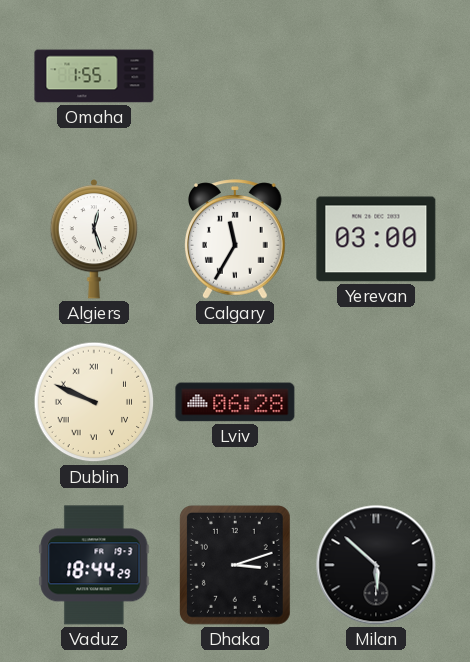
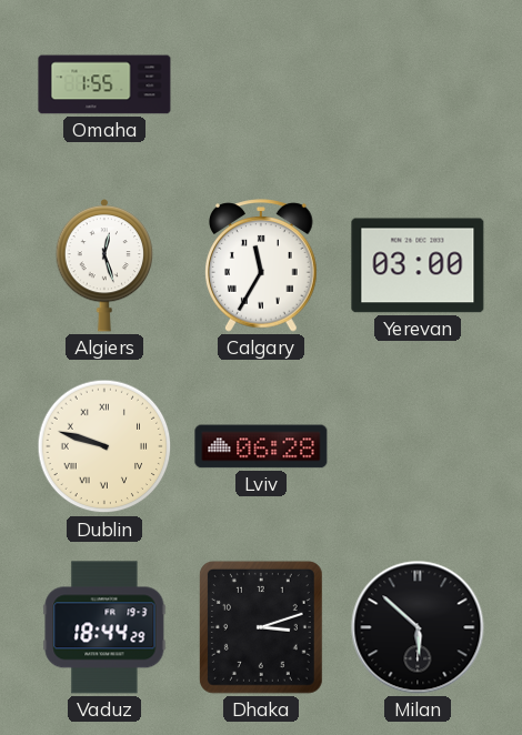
Dublin: 9:49 -> 9:48
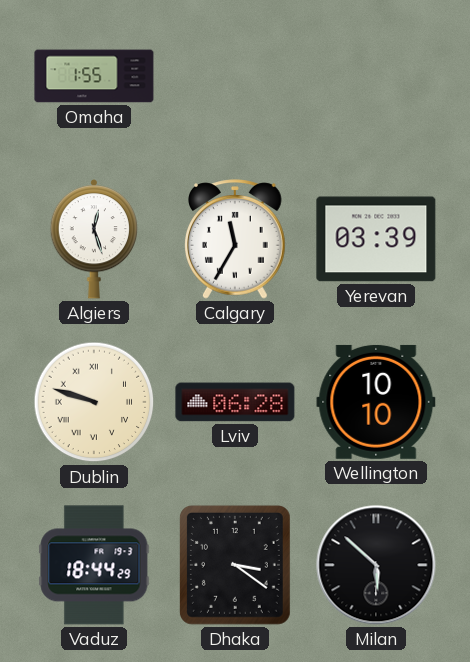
Yerevan: 03:00 -> 03:39
Wellington: none -> 10:10
Dhaka: 3:12 -> 3:21
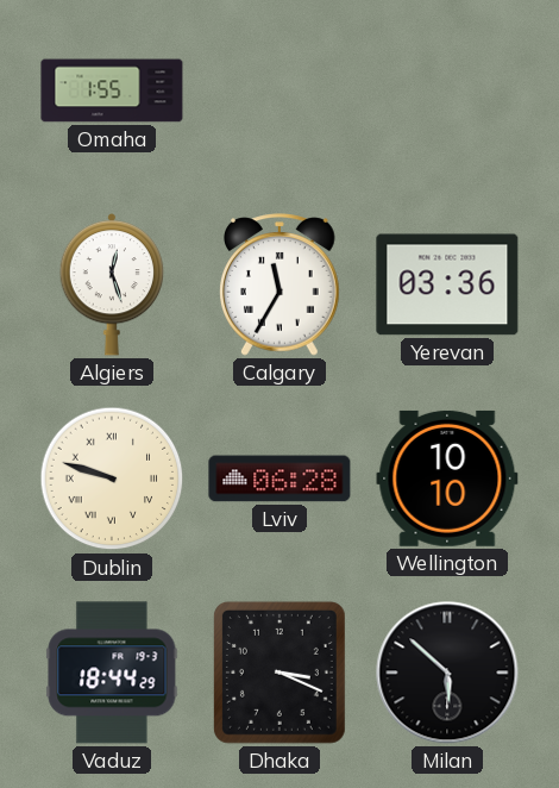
Yerevan: 03:39 -> 03:36
Dhaka: 3:21 -> 3:19
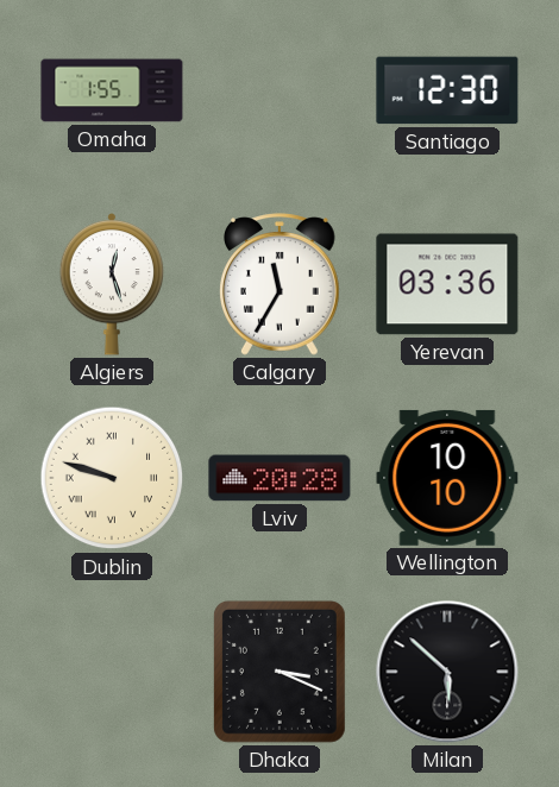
Santiago: none -> 12:30
Lviv: 06:28 -> 20:28
Vaduz: 18:44 -> none
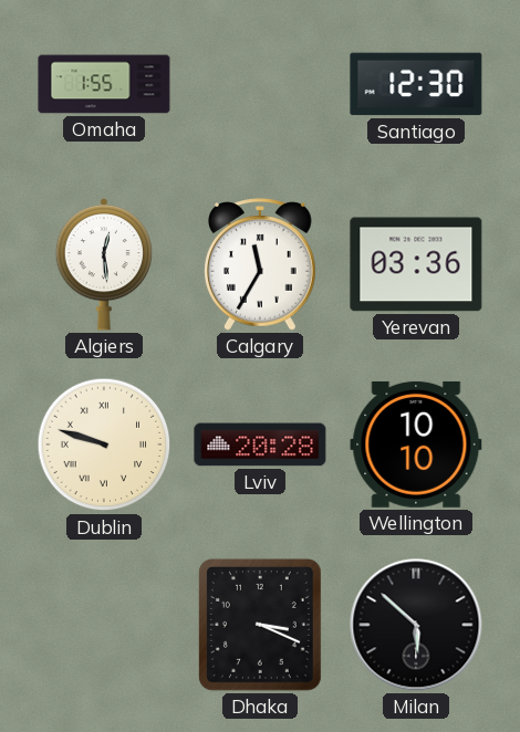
Algiers: 12:27 -> 12:29
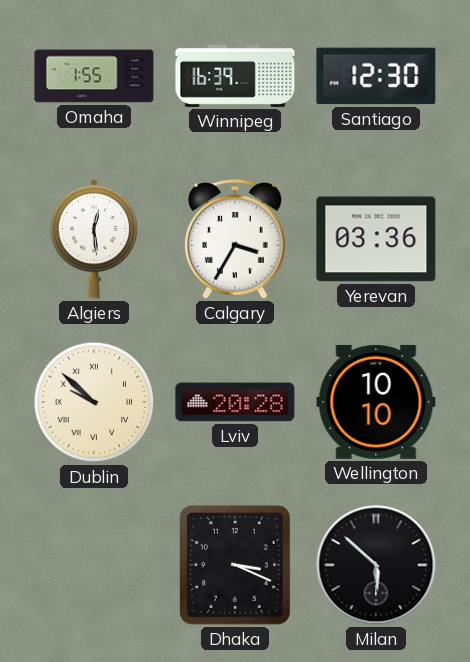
Winnipeg: none -> 16:39
Calgary: 11:35 -> 3:35
Dublin: 9:48 -> 9:52
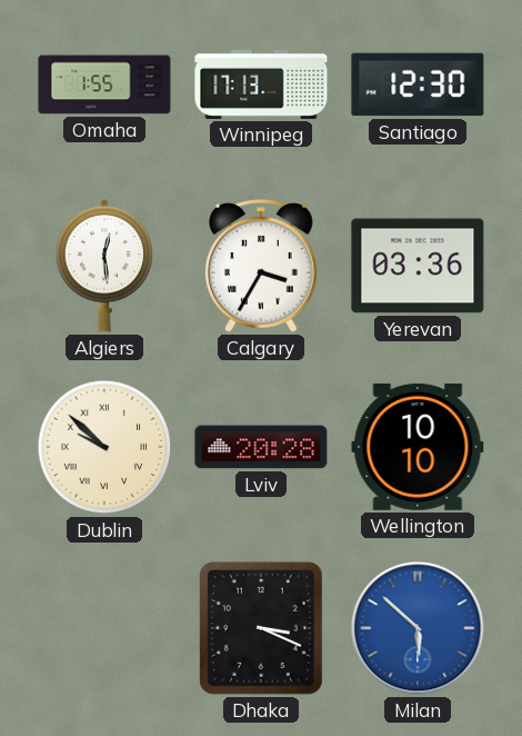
Winnipeg: 16:39 -> 17:13
Milan dial: black -> blue
